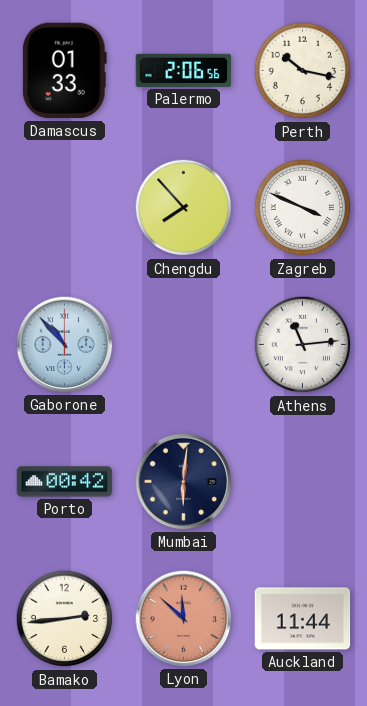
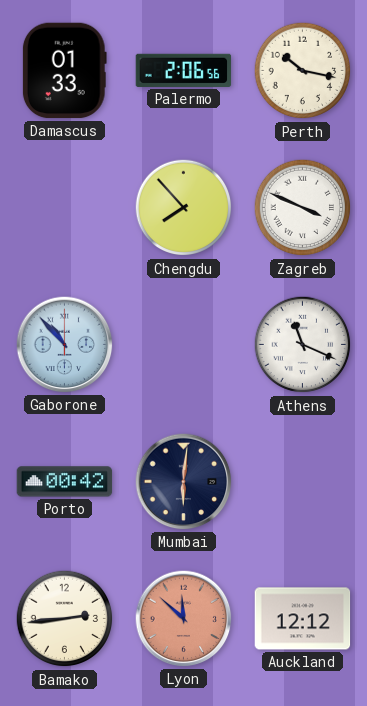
Athens: 11:14 -> 11:19
Auckland: 11:44 -> 12:12
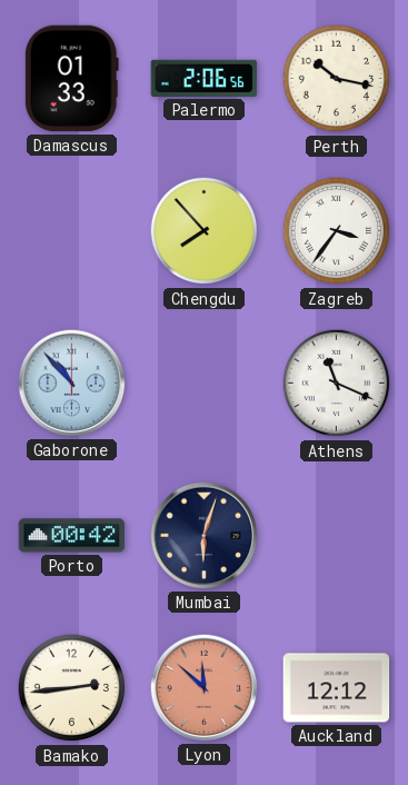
Zagreb: 3:49 -> 3:36
Mumbai: 6:01 -> 6:03
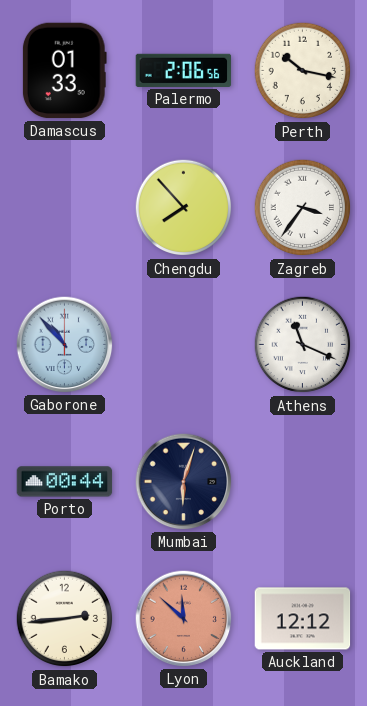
Porto: 00:42 -> 00:44
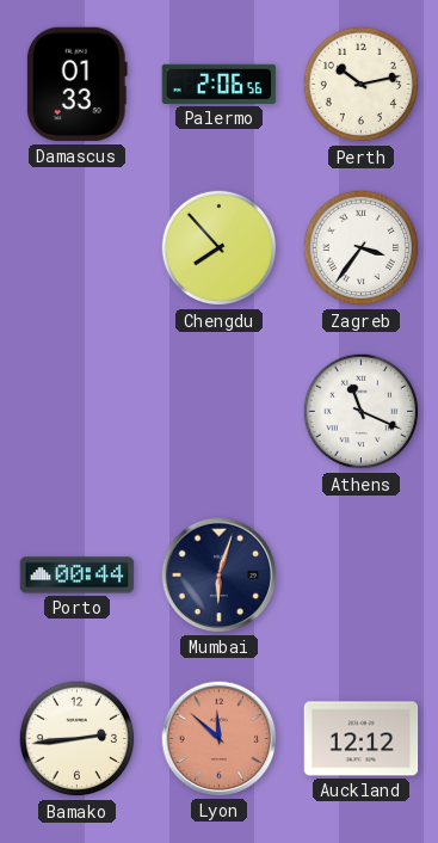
Perth: 10:17 -> 10:13
Gaborone: 10:53 -> none
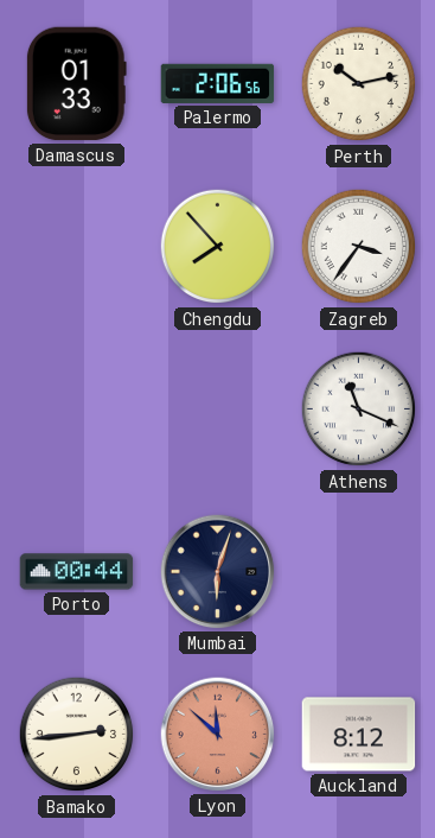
Auckland: 12:12 -> 8:12
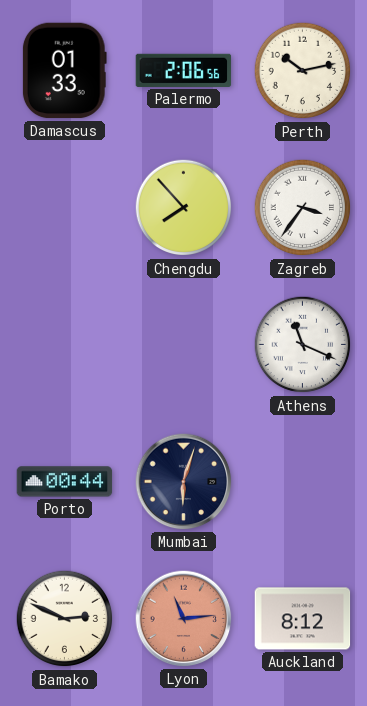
Bamako: 2:44 -> 2:49
Lyon: 11:52 -> 11:14
